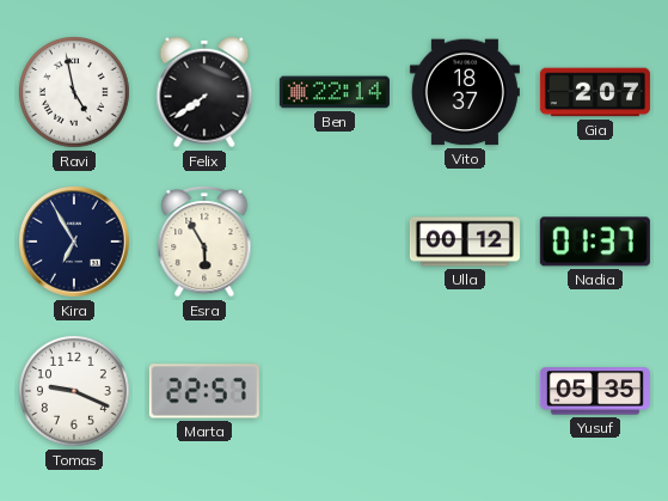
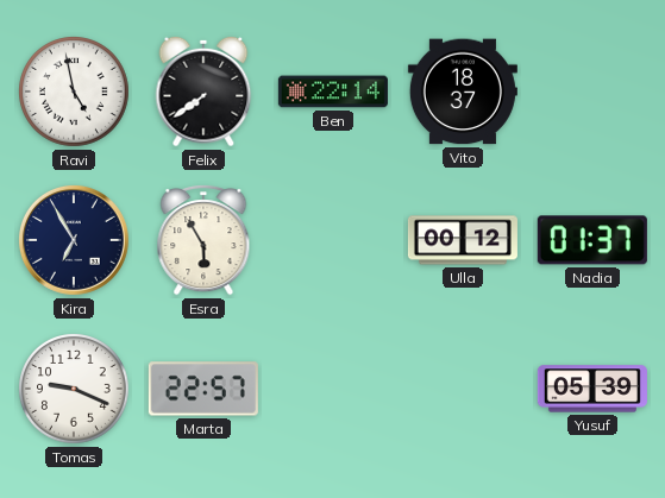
Gia: 2:07 -> none
Yusuf: 05:35 -> 05:39
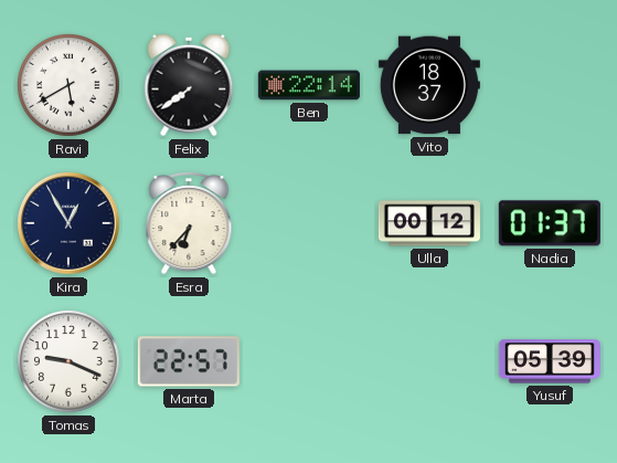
Ravi: 4:58 -> 5:40
Kira: 6:55 -> 12:55
Esra: 5:55 -> 6:37
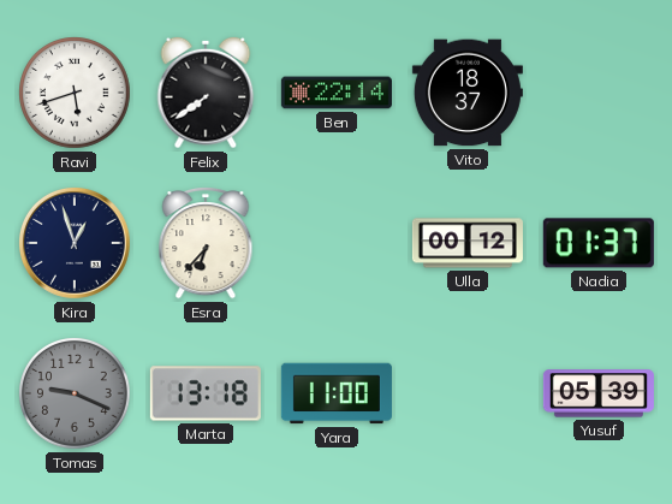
Ravi: 5:40 -> 5:42
Kira: 12:55 -> 12:57
Tomas dial: white -> grey
Marta: 22:57 -> 13:18
Yara: none -> 11:00
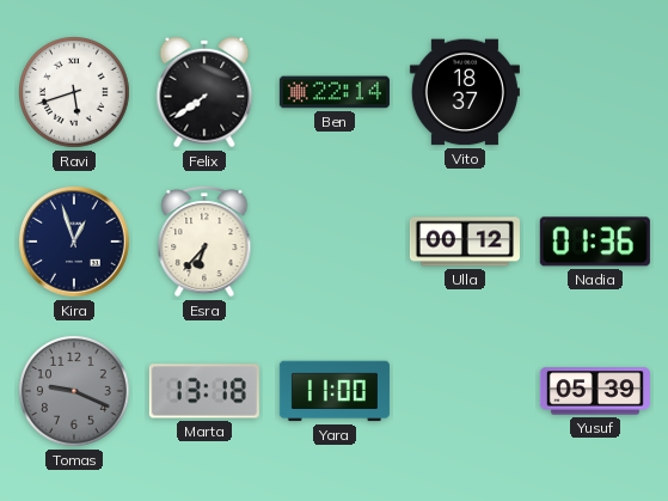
Nadia: 01:37 -> 01:36
